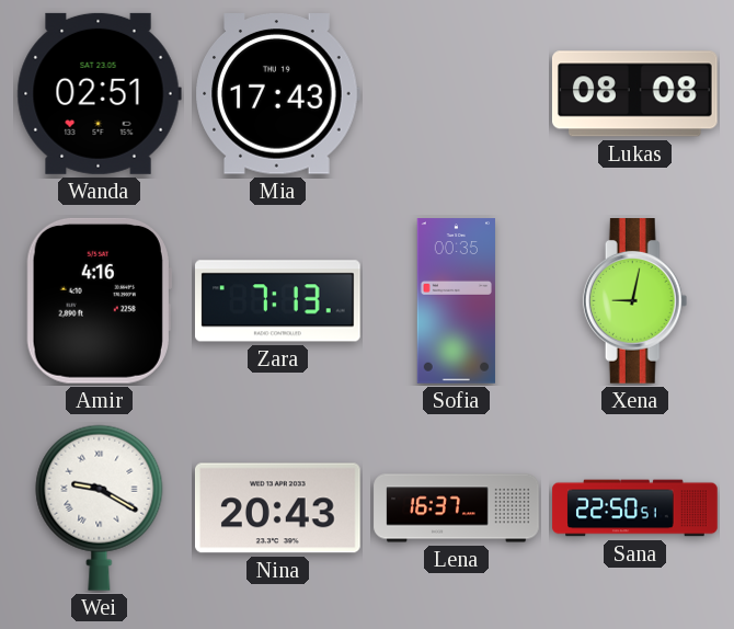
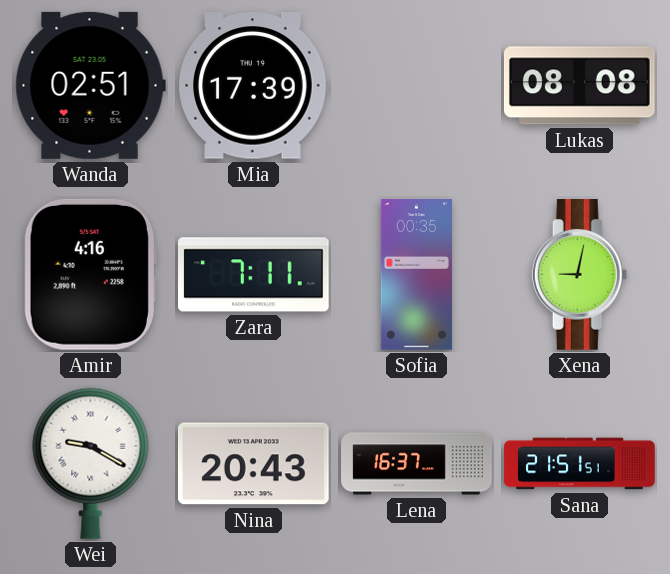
Mia: 17:43 -> 17:39
Zara: 7:13 -> 7:11
Sana: 22:50 -> 21:51
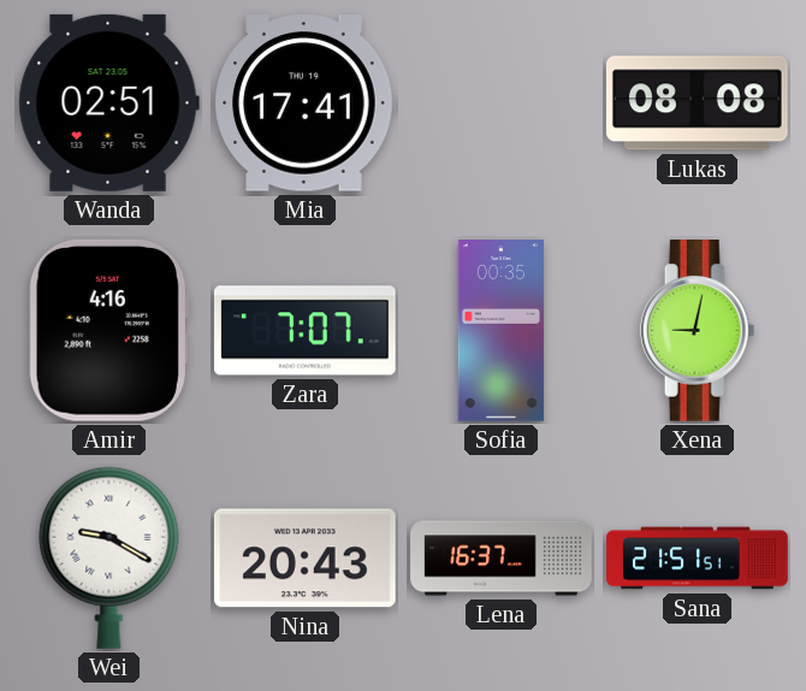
Mia: 17:39 -> 17:41
Zara: 7:11 -> 7:07
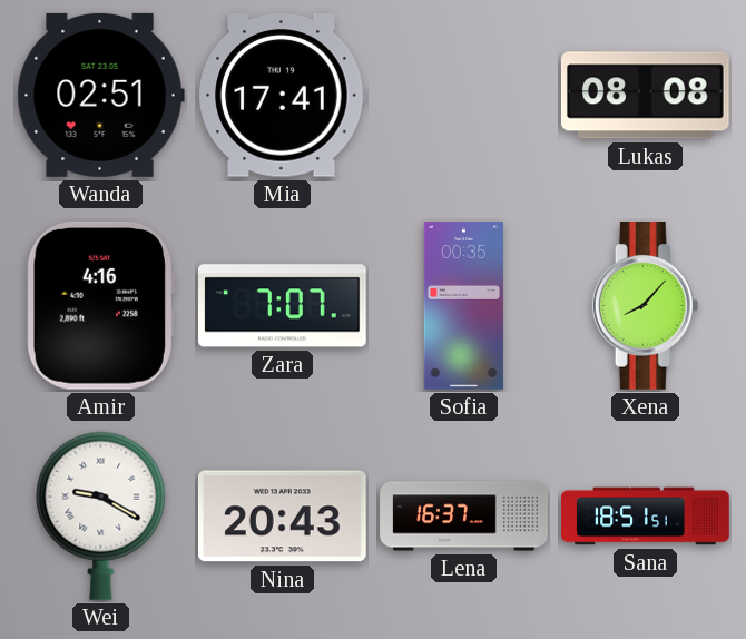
Xena: 9:02 -> 8:07
Sana: 21:51 -> 18:51
